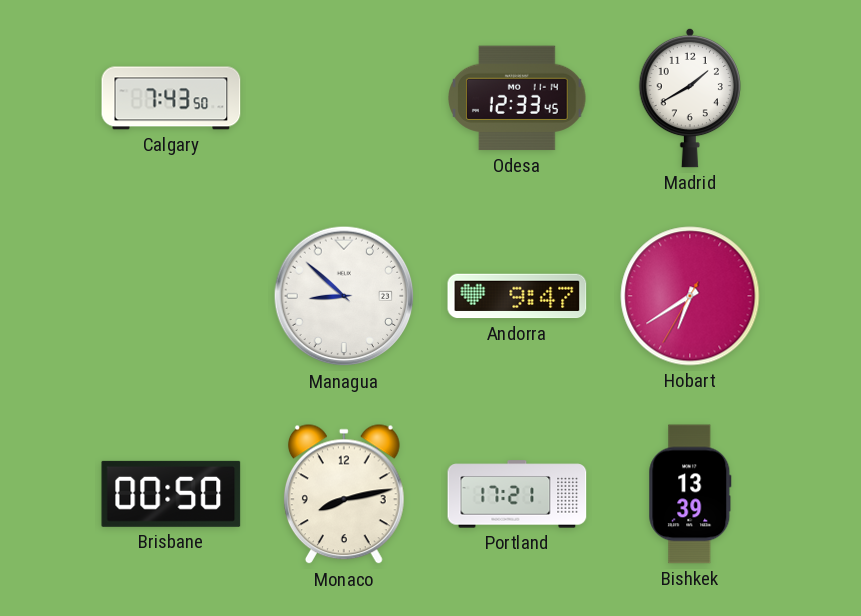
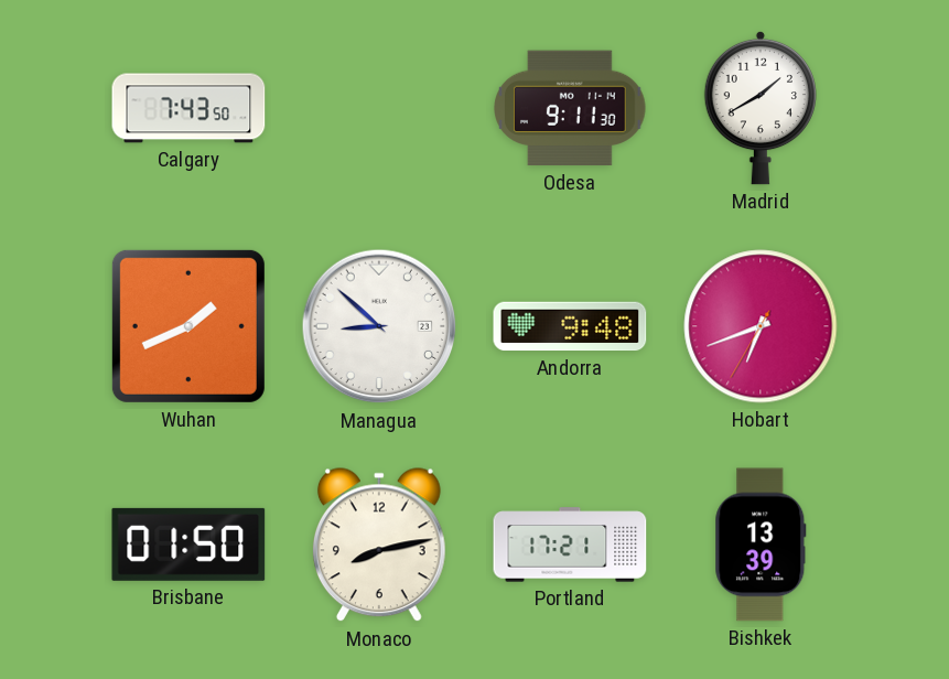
Odesa: 12:33 -> 9:11
Wuhan: none -> 1:41
Andorra: 9:47 -> 9:48
Hobart: 6:39 -> 6:41
Brisbane: 00:50 -> 01:50
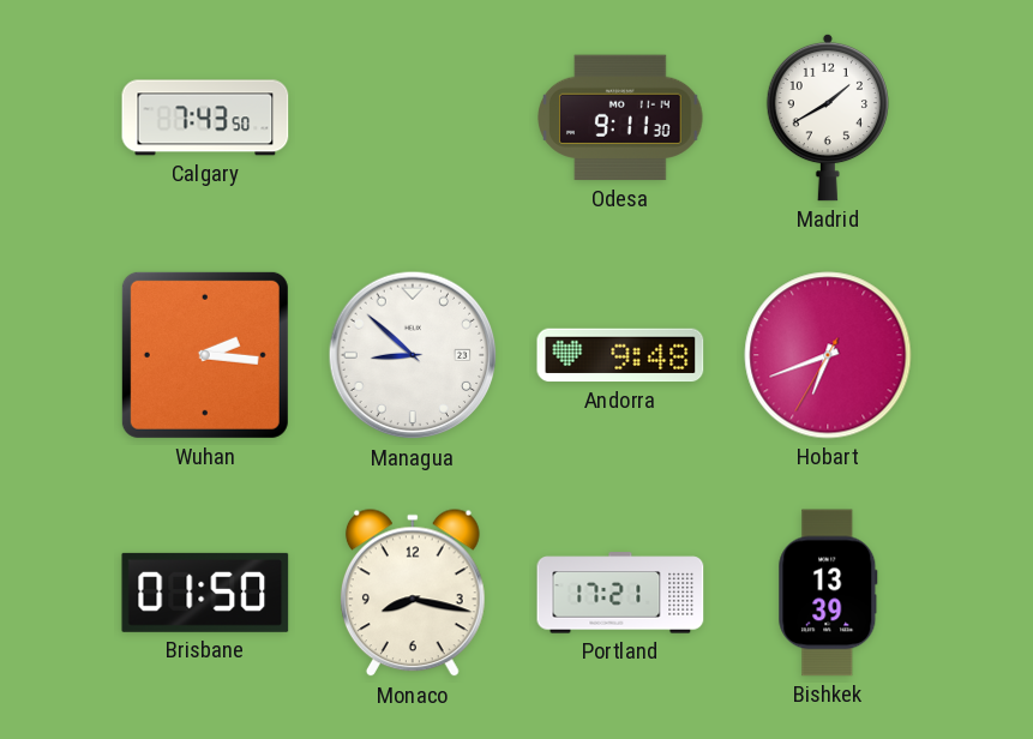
Wuhan: 1:41 -> 2:16
Monaco: 8:13 -> 8:17
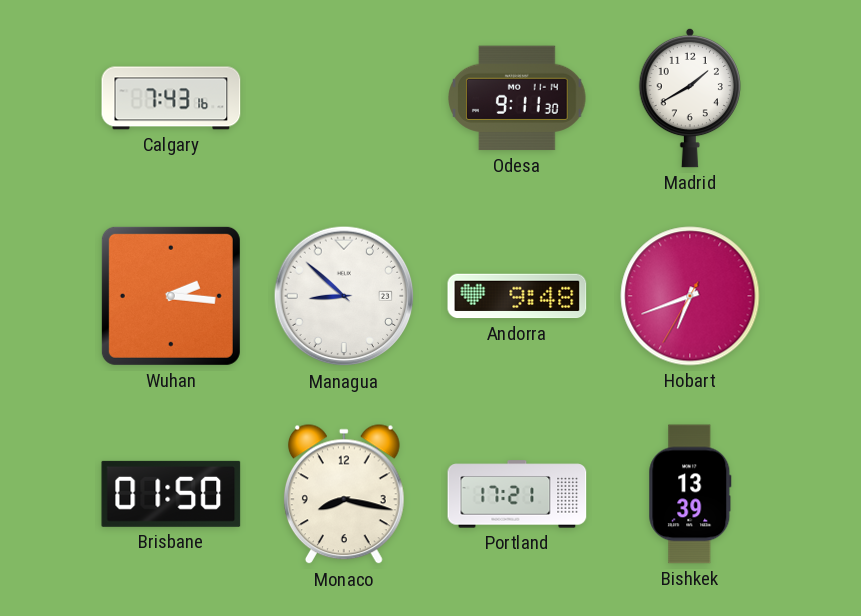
Calgary: 7:43:50 -> 7:43:16
